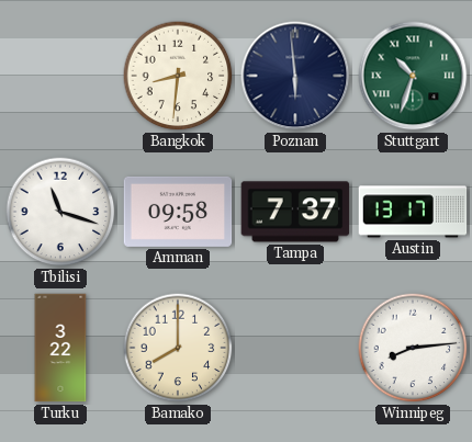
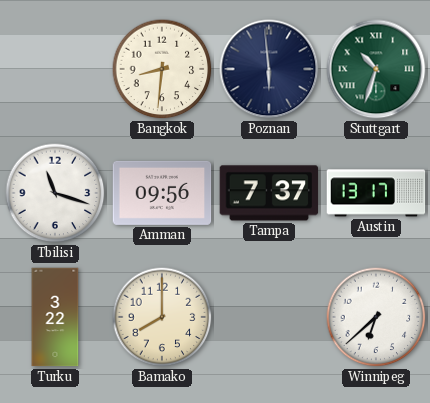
Amman: 09:58 -> 09:56
Winnipeg: 8:14 -> 6:38
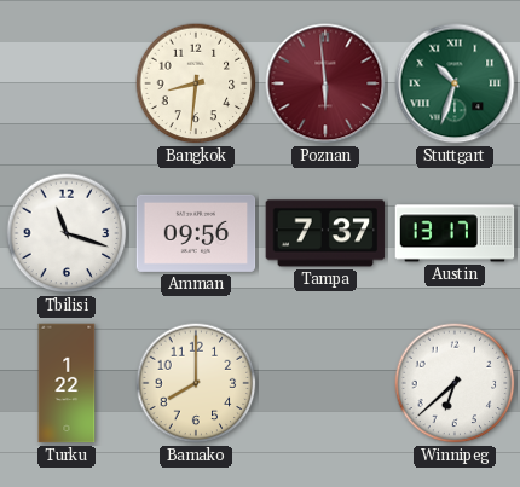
Poznan dial: navy -> burgundy
Turku: 3:22 -> 1:22
